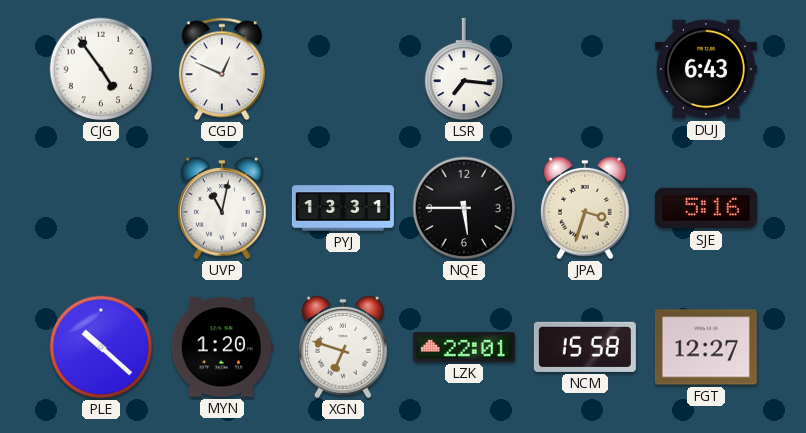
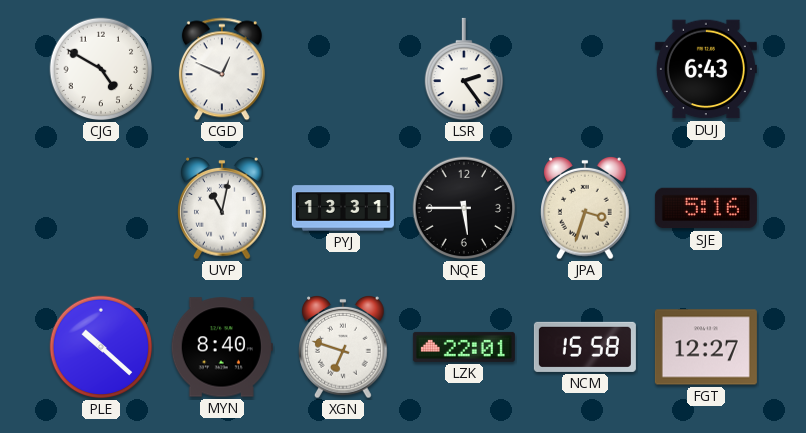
CJG: 4:54 -> 4:50
LSR: 7:16 -> 2:24
MYN: 1:20 -> 8:40
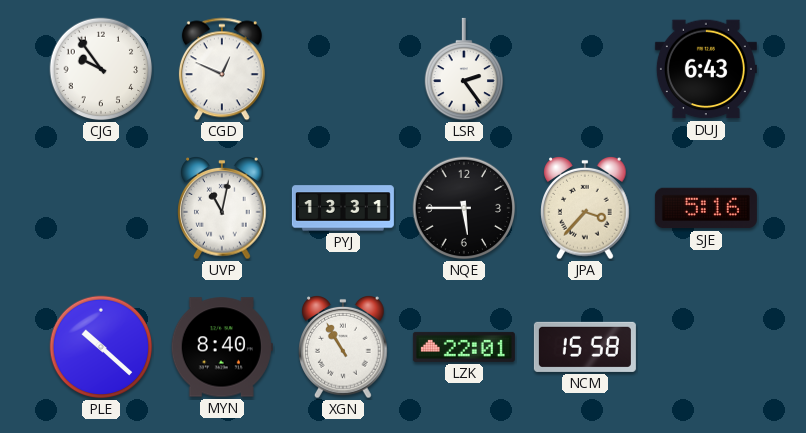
CJG: 4:50 -> 9:54
JPA: 3:33 -> 3:37
XGN: 6:48 -> 10:55
FGT: 12:27 -> none
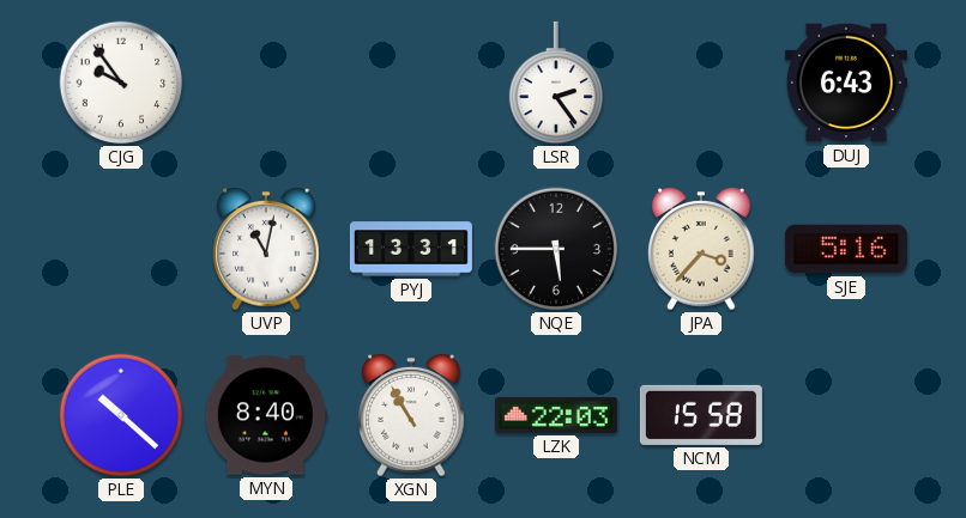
CGD: 12:49 -> none
LZK: 22:01 -> 22:03
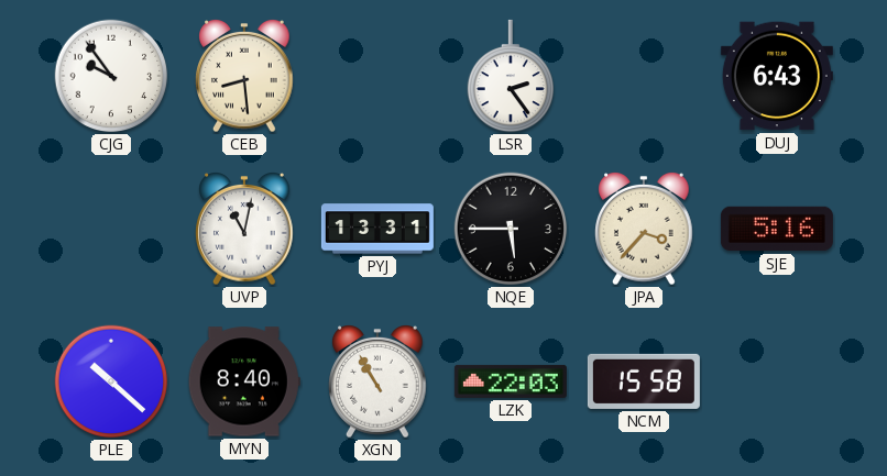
CEB: none -> 8:29
